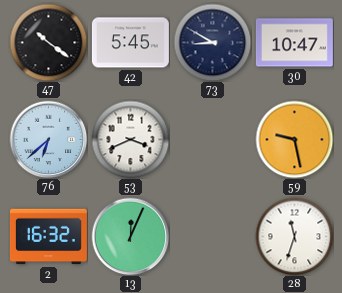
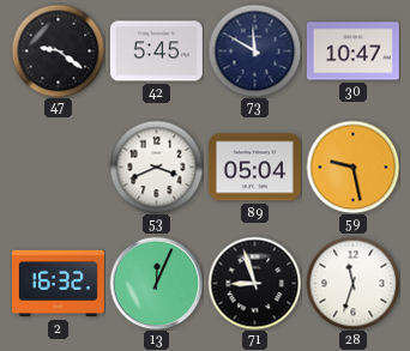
47: 10:21 -> 9:21
73: 8:50 -> 11:50
76: 6:38 -> none
89: none -> 05:04
71: none -> 8:57
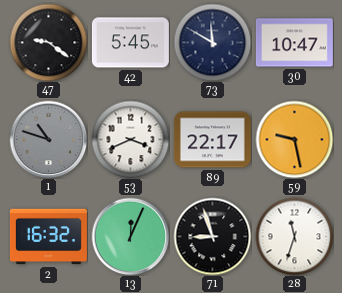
1: none -> 10:48
89: 05:04 -> 22:17
